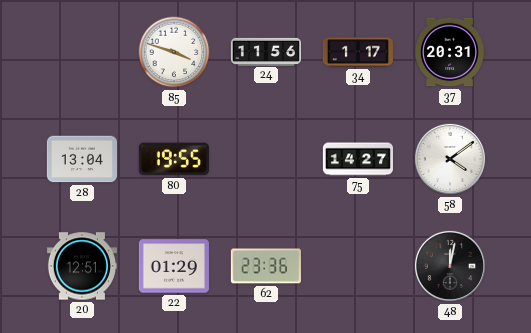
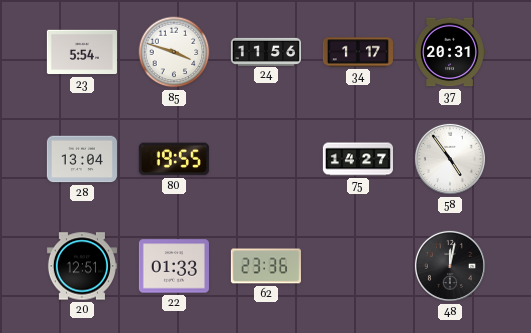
23: none -> 5:54
58: 4:09 -> 4:54
22: 01:29 -> 01:33
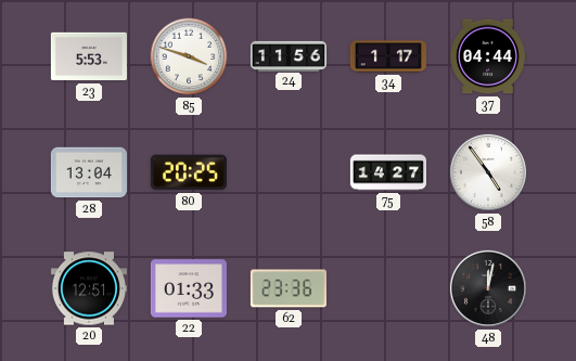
23: 5:54 -> 5:53
37: 20:31 -> 04:44
80: 19:55 -> 20:25
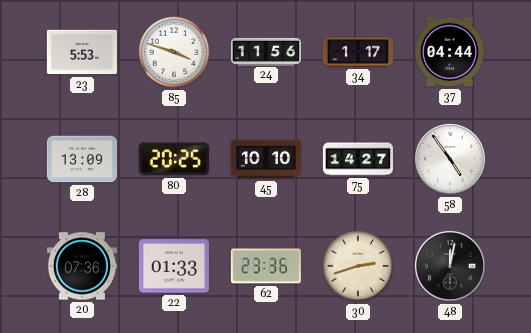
28: 13:04 -> 13:09
45: none -> 10:10
20: 12:51 -> 07:36
30: none -> 2:42
